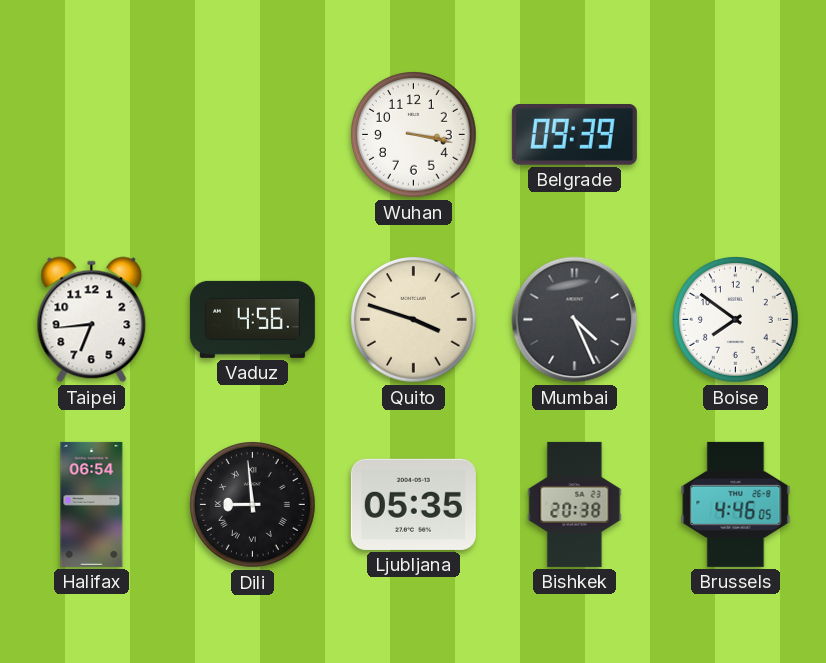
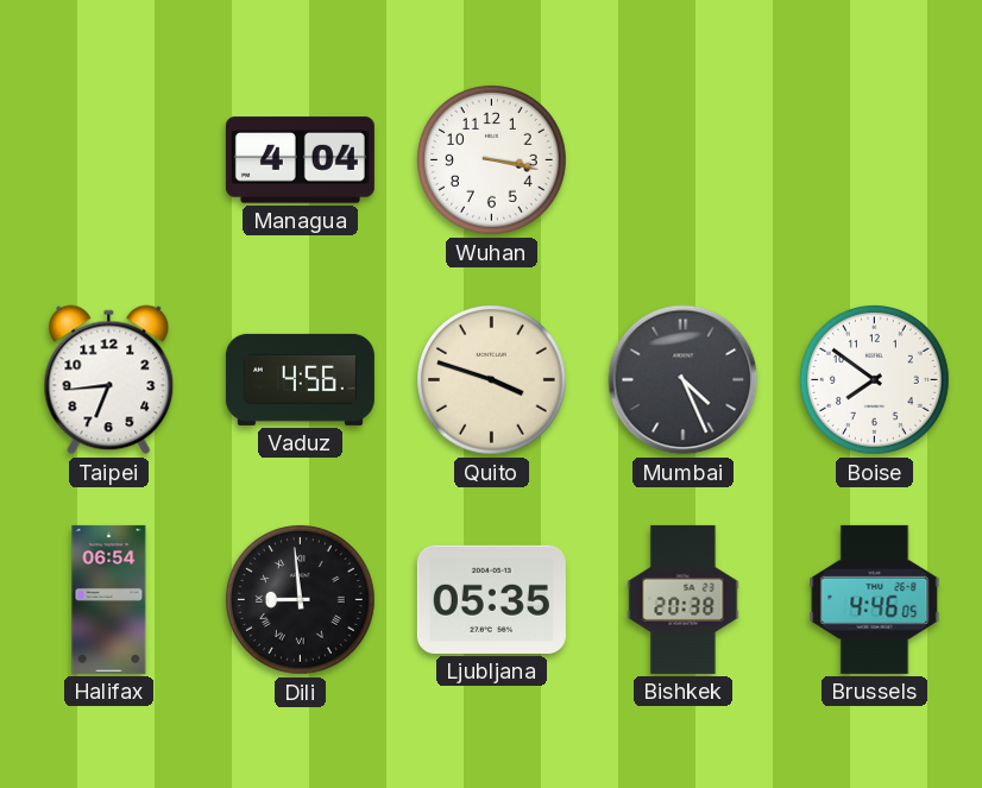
Managua: none -> 4:04
Belgrade: 09:39 -> none
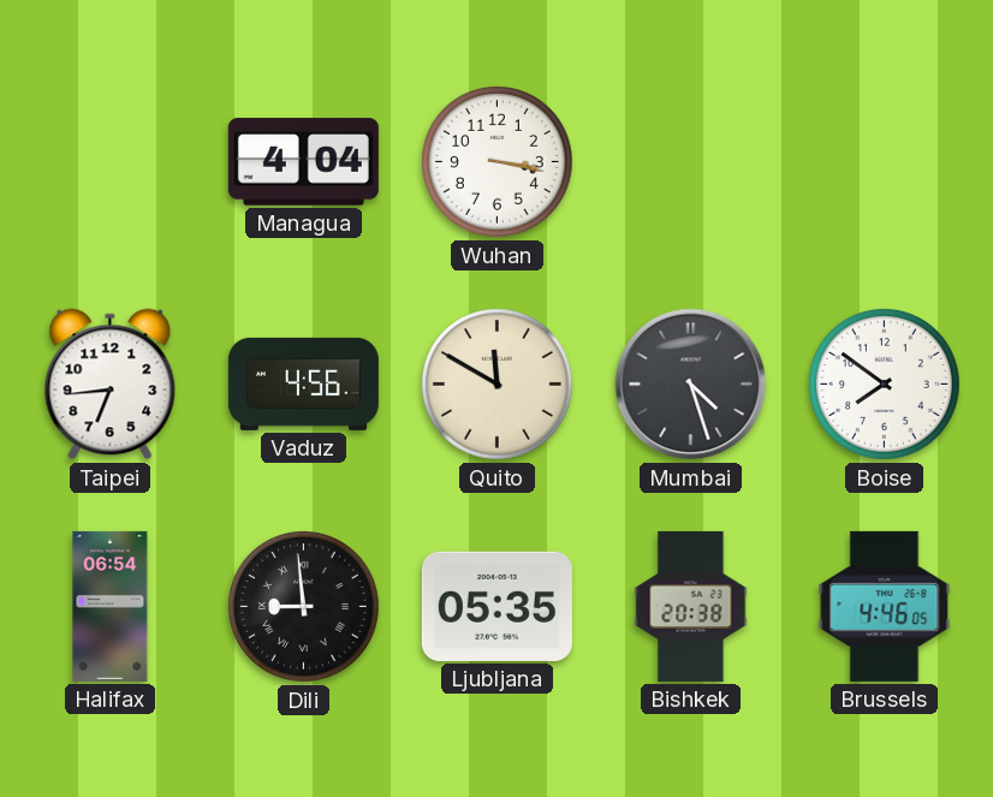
Quito: 3:48 -> 11:50
Mumbai: 4:26 -> 4:27
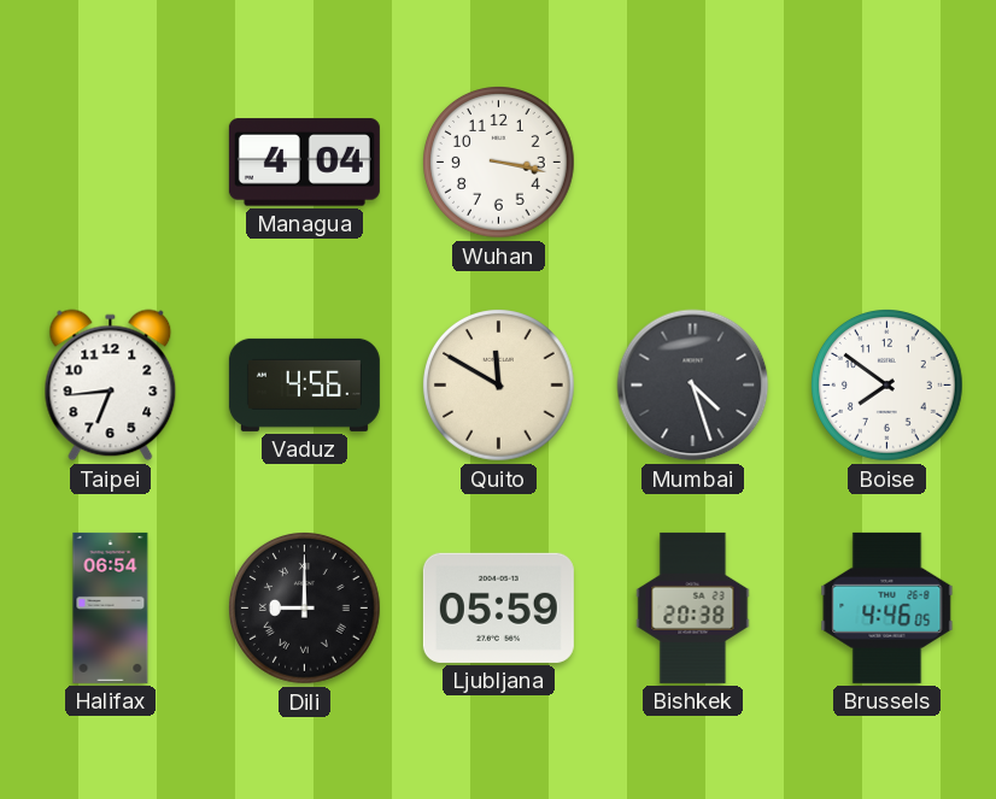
Dili: 8:59 -> 9:00
Ljubljana: 05:35 -> 05:59
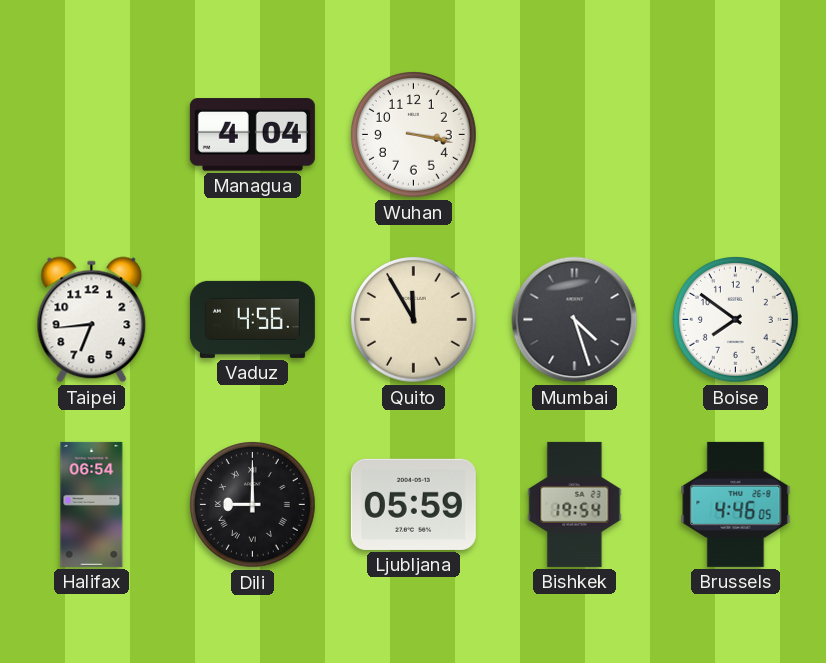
Quito: 11:50 -> 11:55
Bishkek: 20:38 -> 19:54
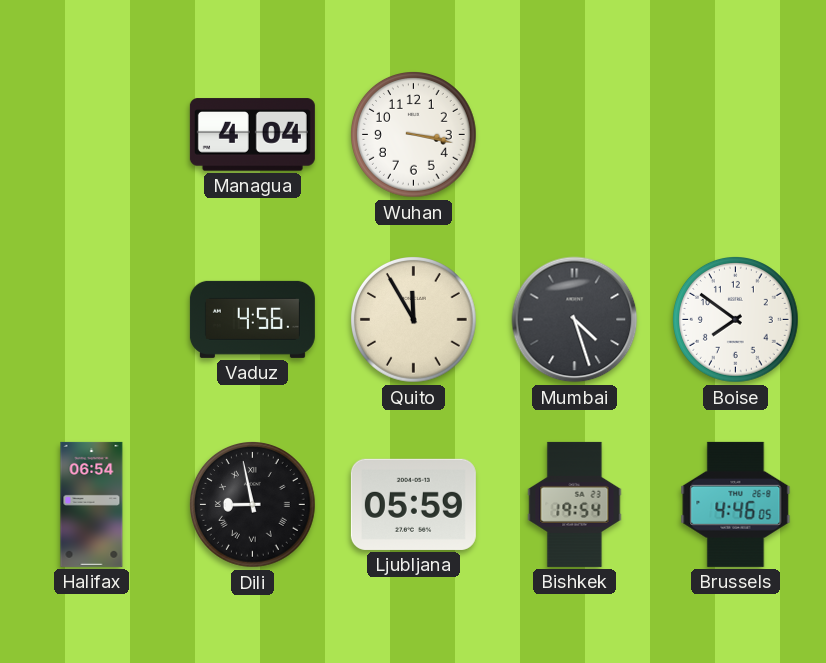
Taipei: 6:44 -> none
Dili: 9:00 -> 8:58
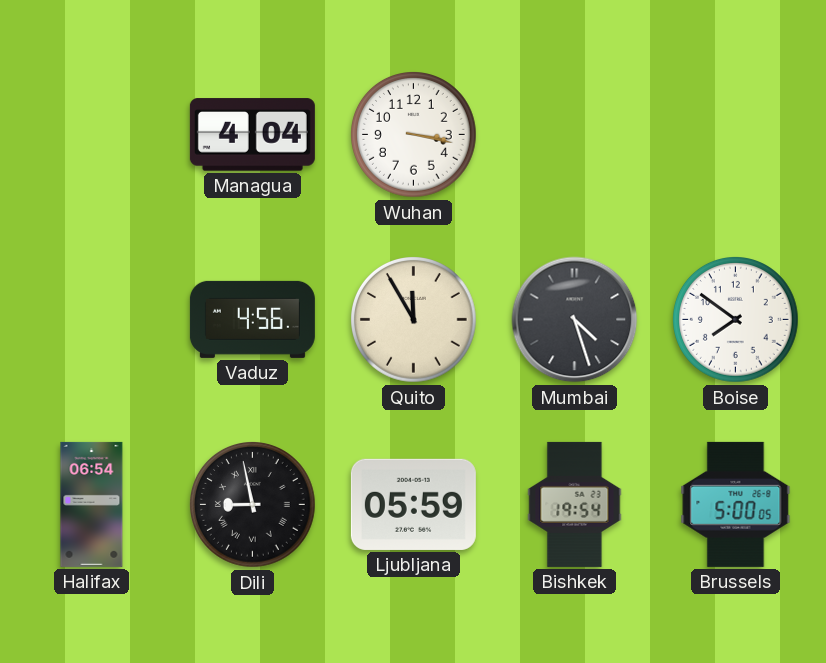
Brussels: 4:46 -> 5:00
